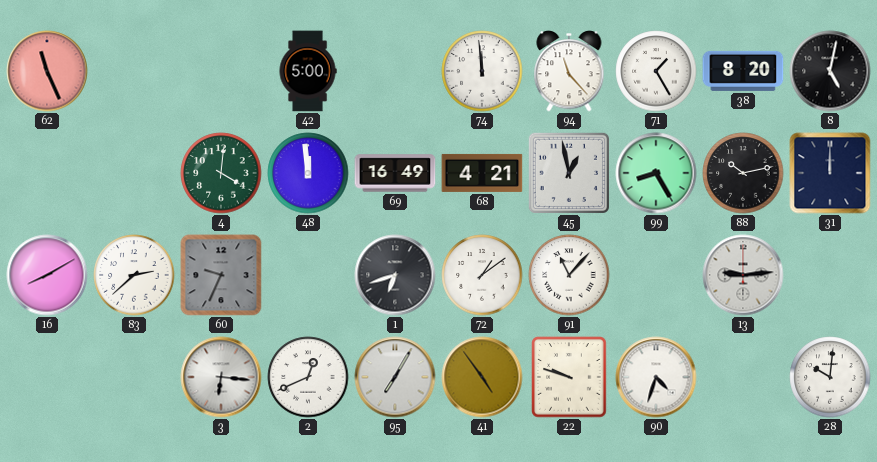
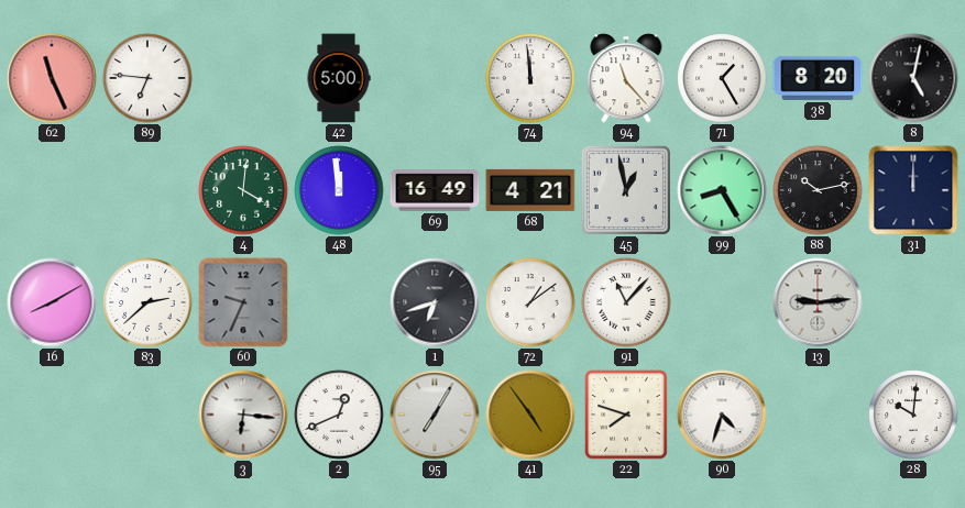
89: none -> 6:46
22: 9:48 -> 7:48
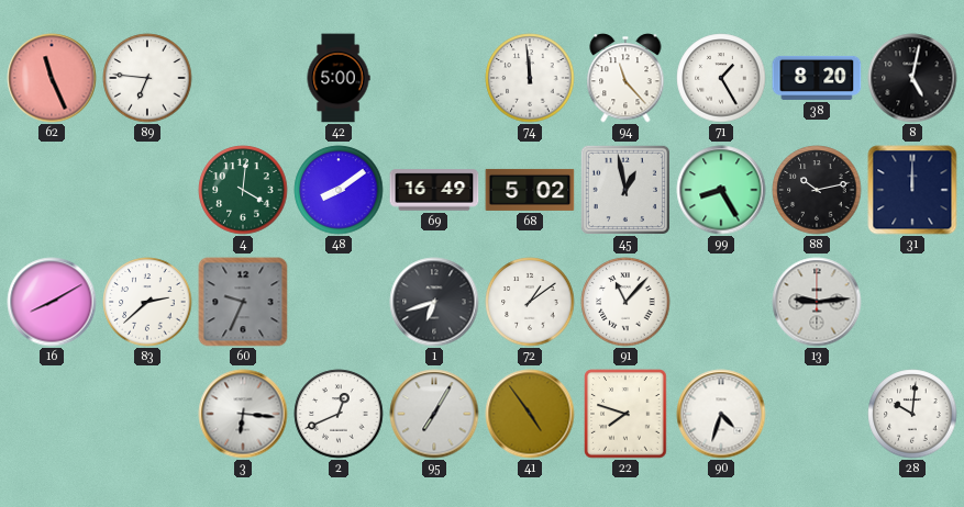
48: 11:59 -> 8:09
68: 4:21 -> 5:02
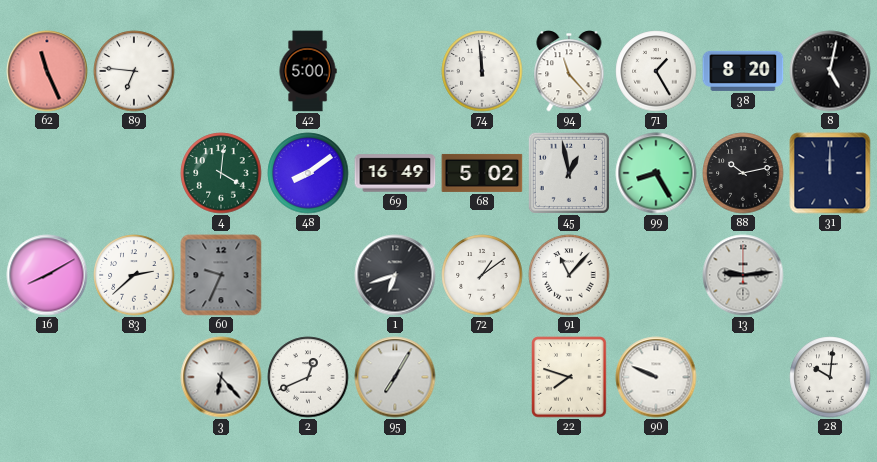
3: 6:16 -> 6:23
41: 4:54 -> none
90: 4:33 -> 9:49
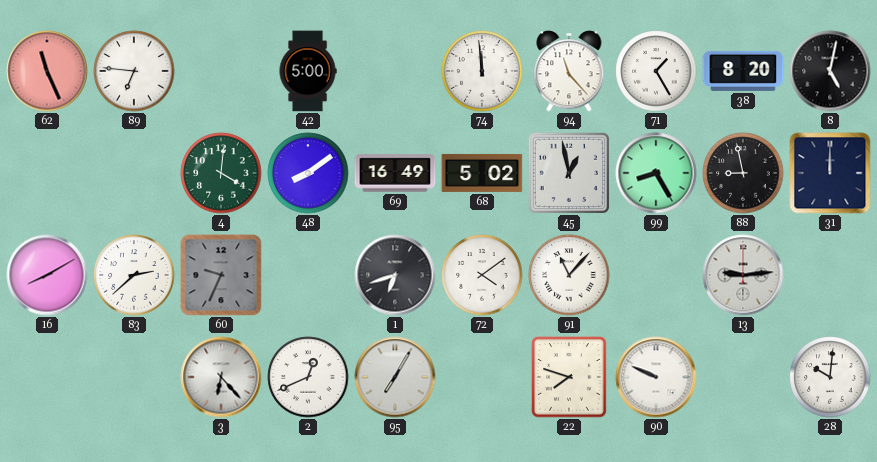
88: 10:13 -> 8:58
72: 1:09 -> 4:09
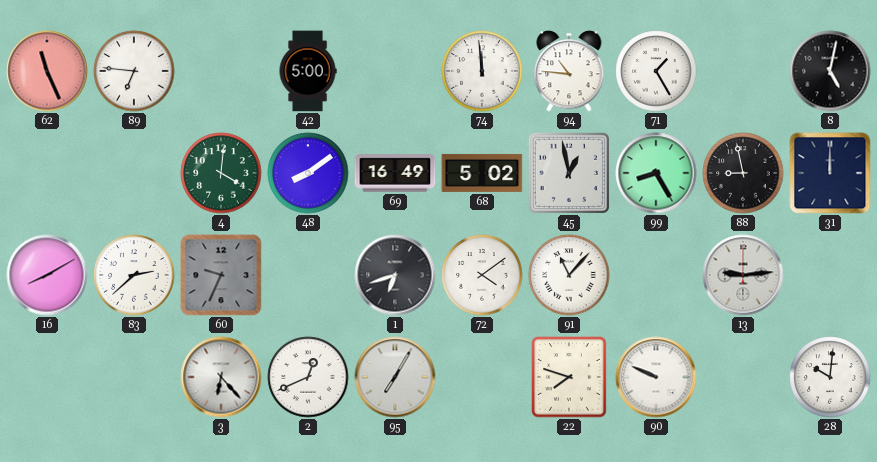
94: 11:23 -> 10:46
38: 8:20 -> none
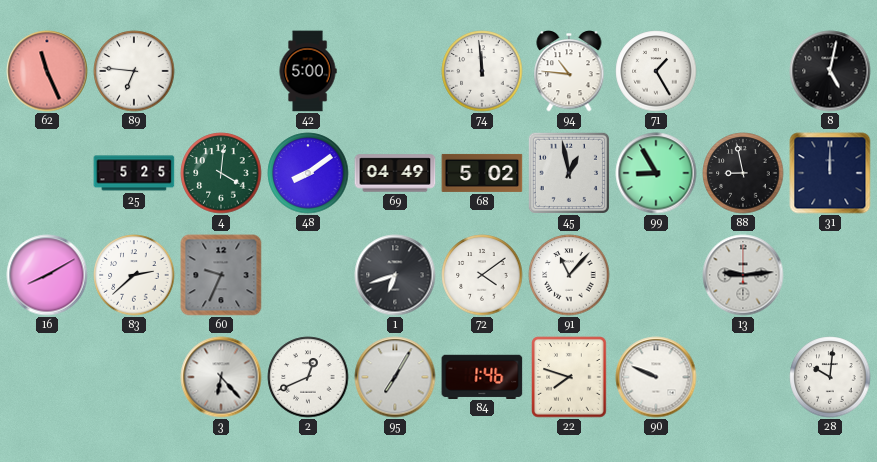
25: none -> 5:25
69: 16:49 -> 04:49
99: 8:25 -> 8:55
84: none -> 1:46
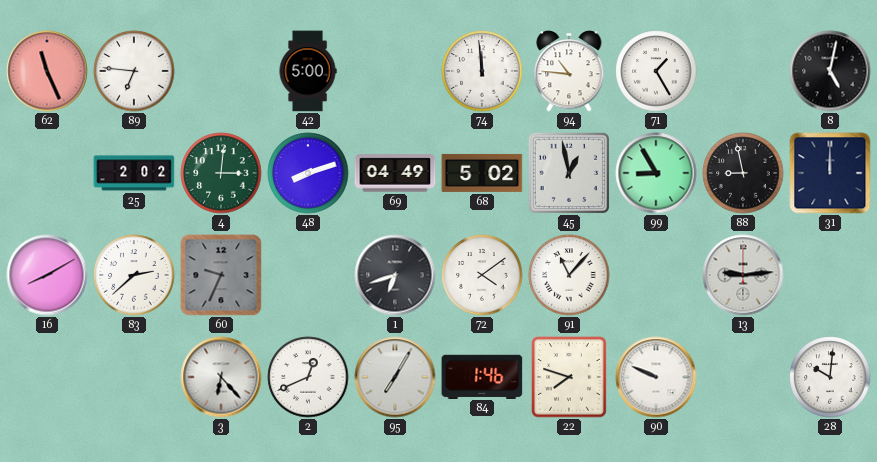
25: 5:25 -> 2:02
4: 4:01 -> 3:01
48: 8:09 -> 8:12
